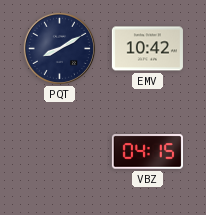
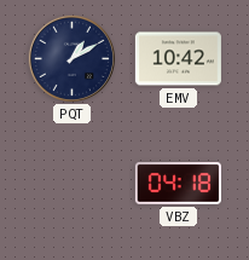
PQT: 8:10 -> 1:10
VBZ: 04:15 -> 04:18
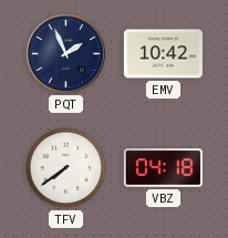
PQT: 1:10 -> 1:56
TFV: none -> 7:39
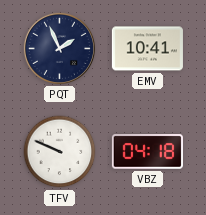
EMV: 10:42 -> 10:41
TFV: 7:39 -> 9:49
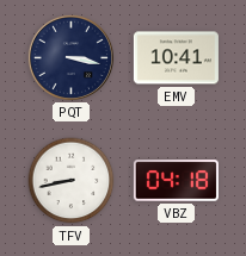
PQT: 1:56 -> 3:17
TFV: 9:49 -> 8:43
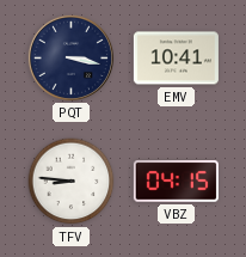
TFV: 8:43 -> 8:46
VBZ: 04:18 -> 04:15
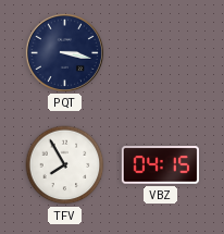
EMV: 10:41 -> none
TFV: 8:46 -> 7:55
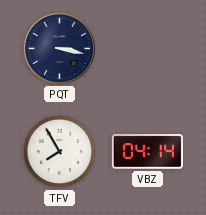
VBZ: 04:15 -> 04:14
